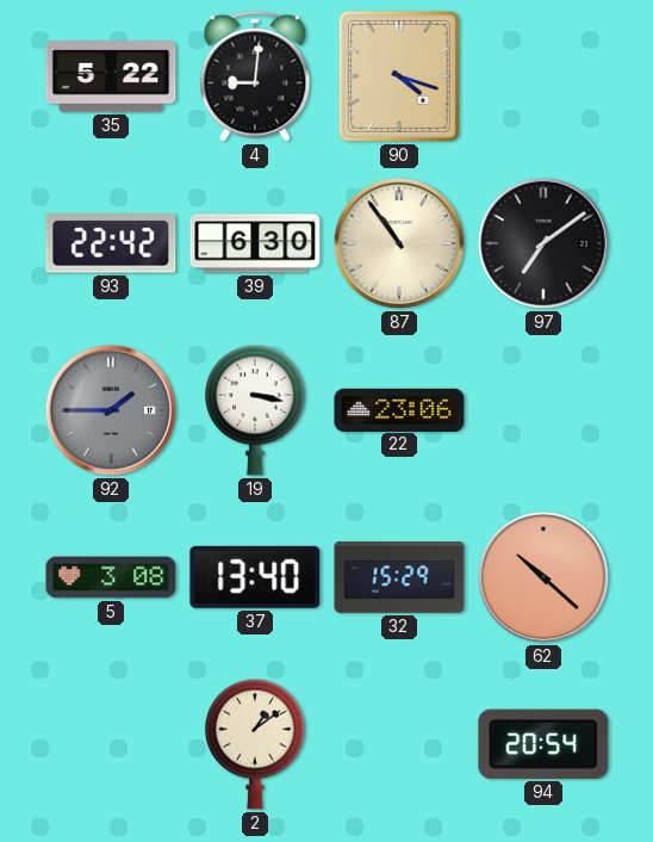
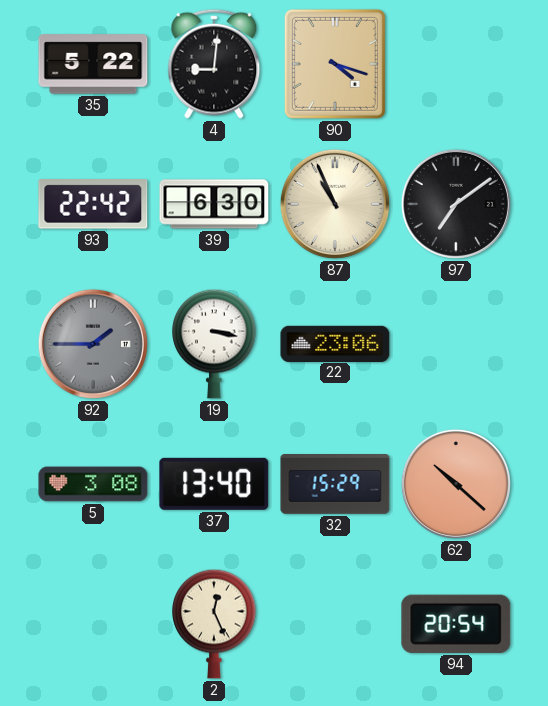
87: 10:54 -> 10:56
2: 1:09 -> 12:26
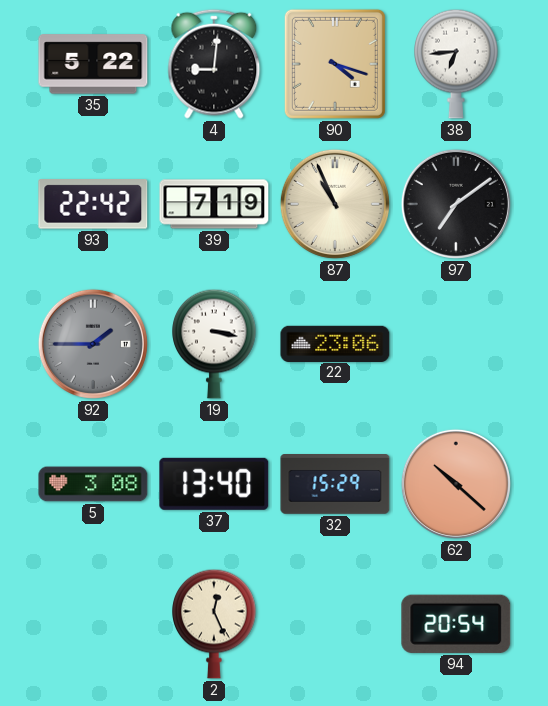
38: none -> 6:44
39: 6:30 -> 7:19
